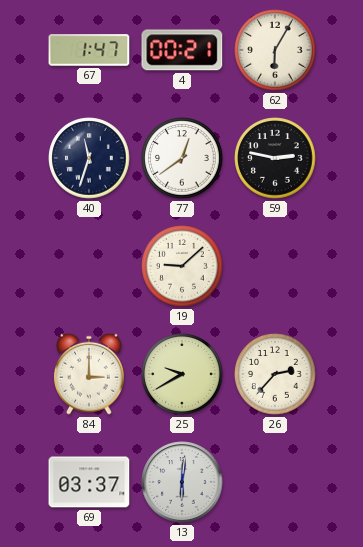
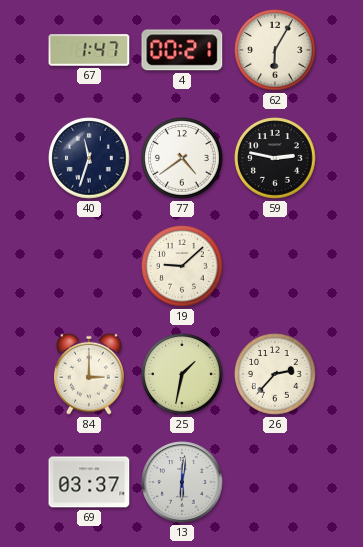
77: 12:39 -> 4:39
25: 9:40 -> 1:32
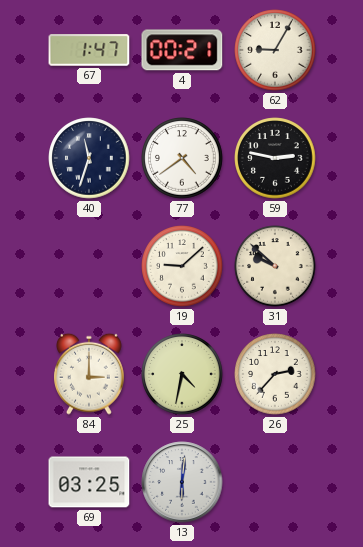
62: 6:05 -> 9:05
31: none -> 9:52
25: 1:32 -> 4:32
69: 03:37 -> 03:25
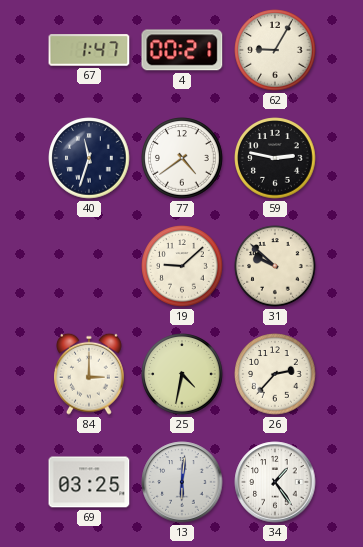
34: none -> 1:24
